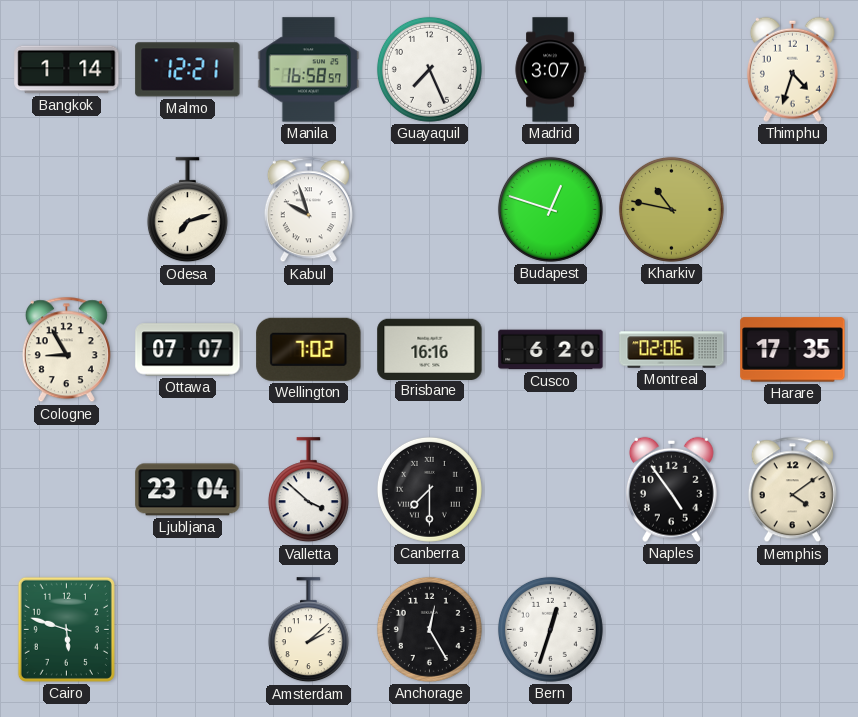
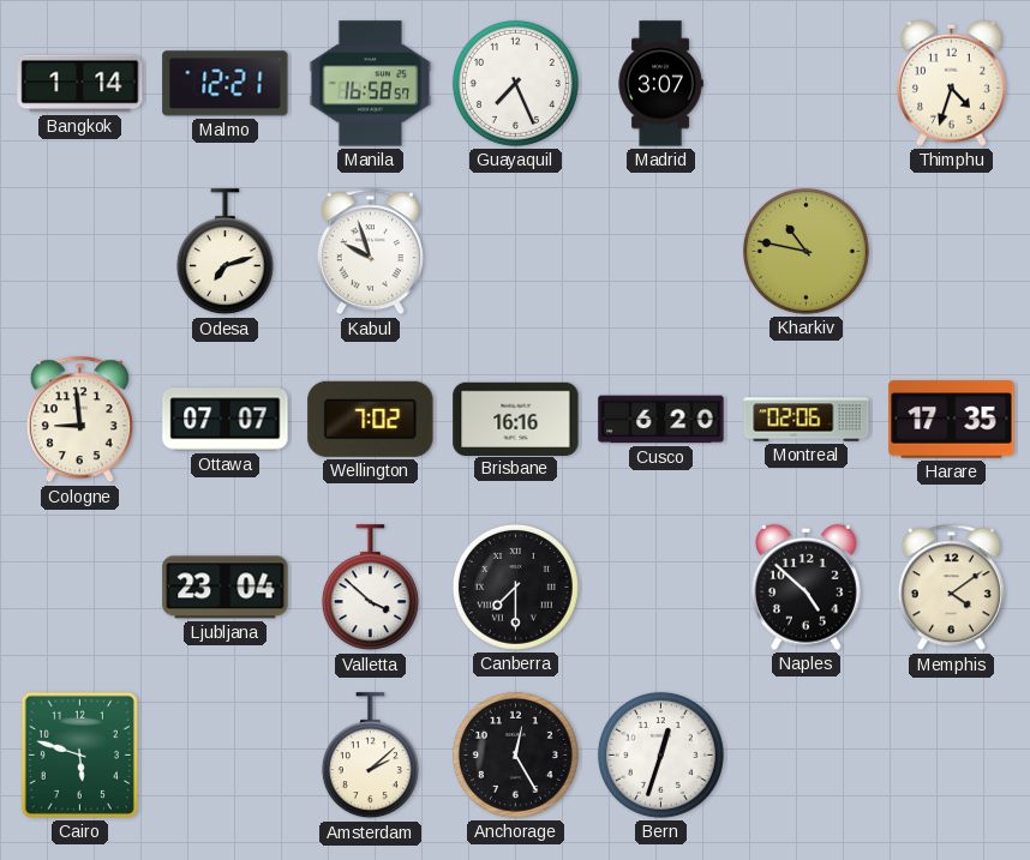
Budapest: 12:48 -> none
Cologne: 8:55 -> 8:59
Naples: 4:54 -> 4:52
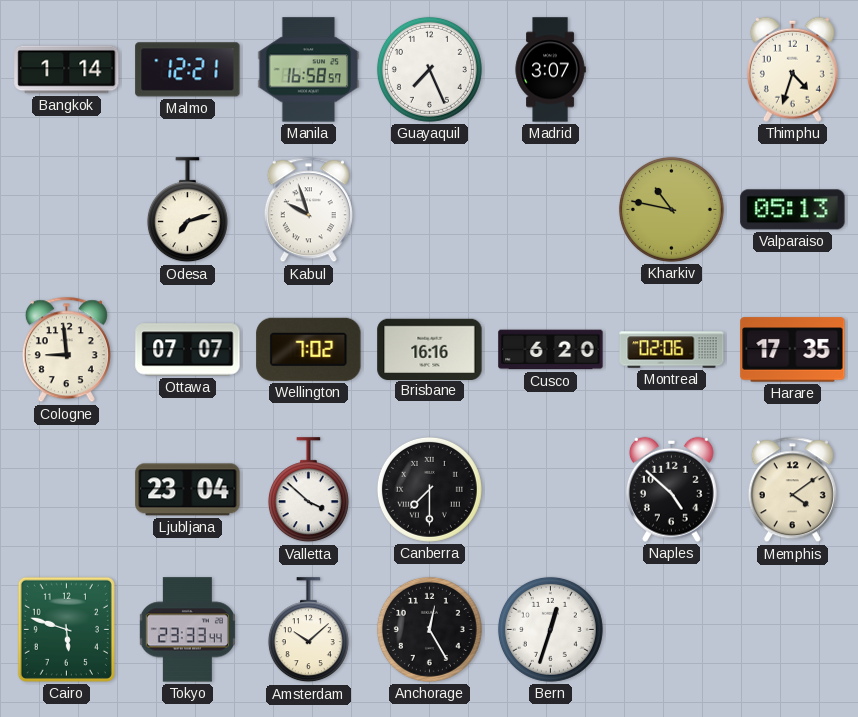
Valparaiso: none -> 05:13
Tokyo: none -> 23:33
Amsterdam: 2:08 -> 10:08
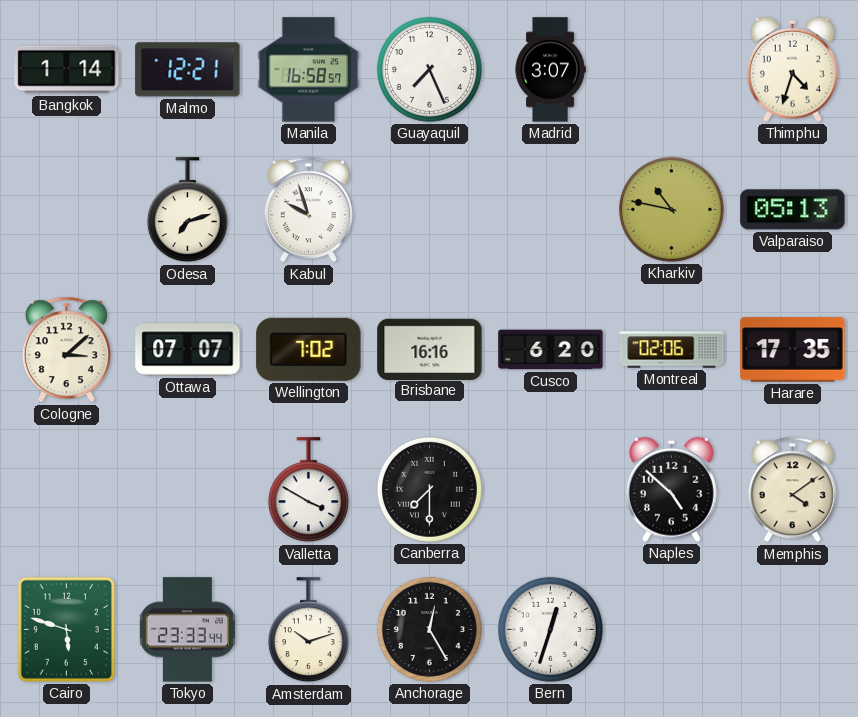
Cologne: 8:59 -> 3:08
Ljubljana: 23:04 -> none
Valletta: 3:52 -> 3:50
Amsterdam: 10:08 -> 10:12
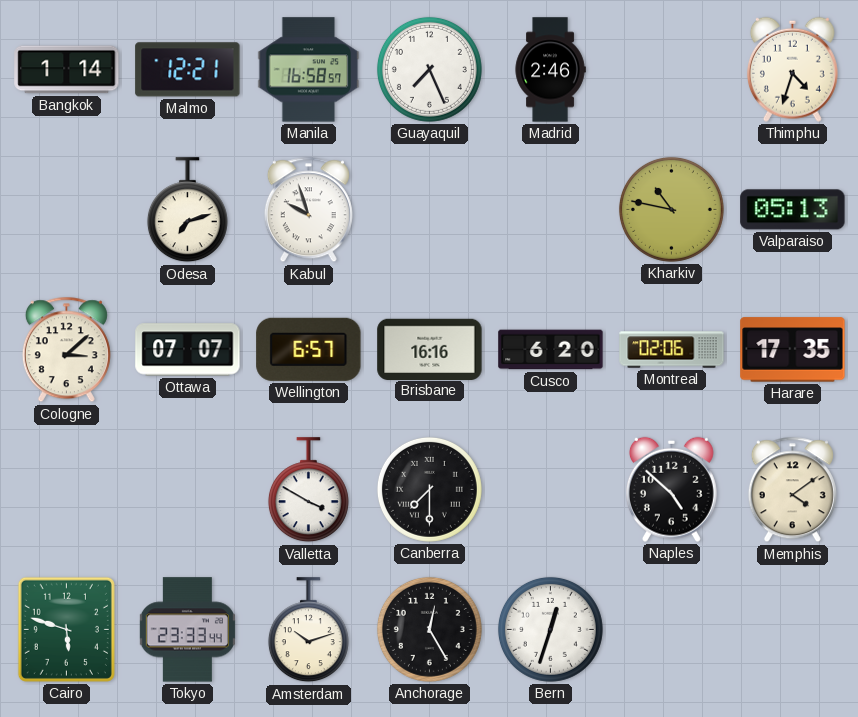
Madrid: 3:07 -> 2:46
Wellington: 7:02 -> 6:57
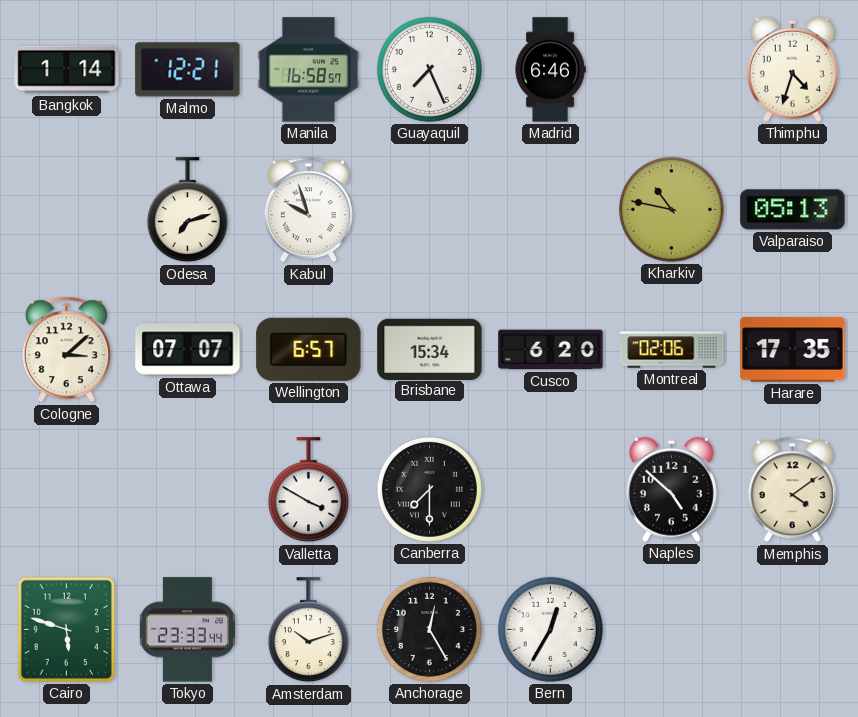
Madrid: 2:46 -> 6:46
Brisbane: 16:16 -> 15:34
Bern: 12:33 -> 12:35
